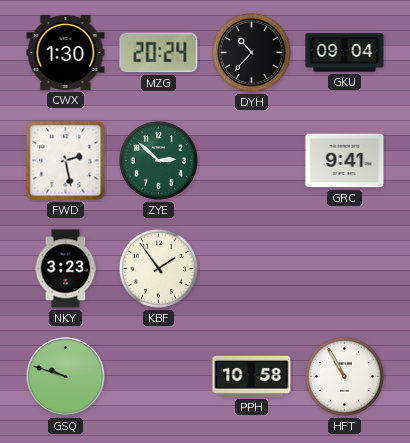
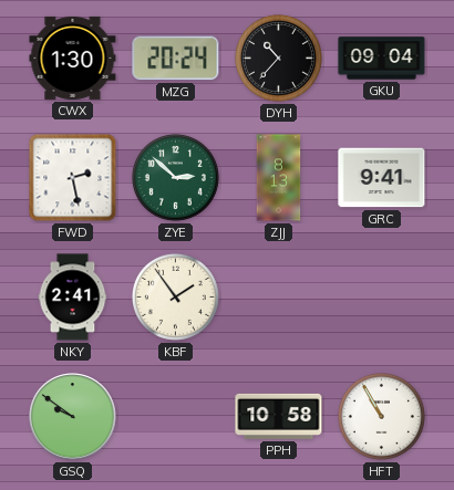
ZJJ: none -> 8:13
NKY: 3:23 -> 2:41
GSQ: 9:48 -> 9:51
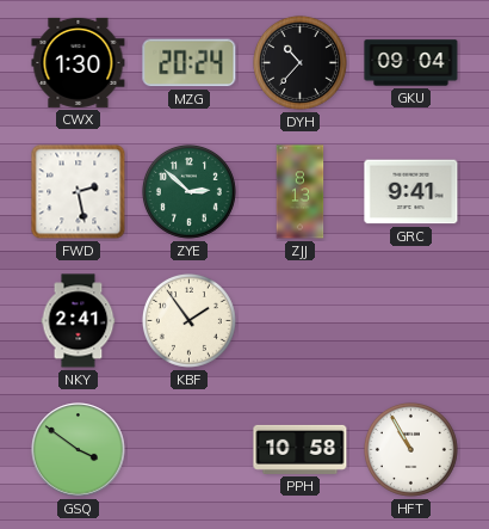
GSQ: 9:51 -> 3:51
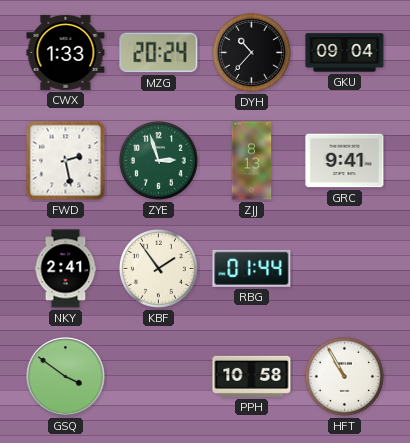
CWX: 1:30 -> 1:33
ZYE: 2:52 -> 2:57
RBG: none -> 01:44
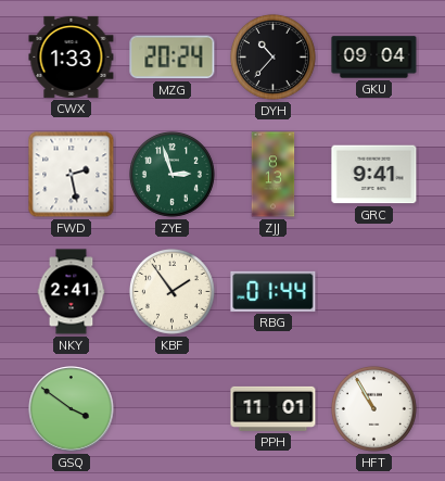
PPH: 10:58 -> 11:01
